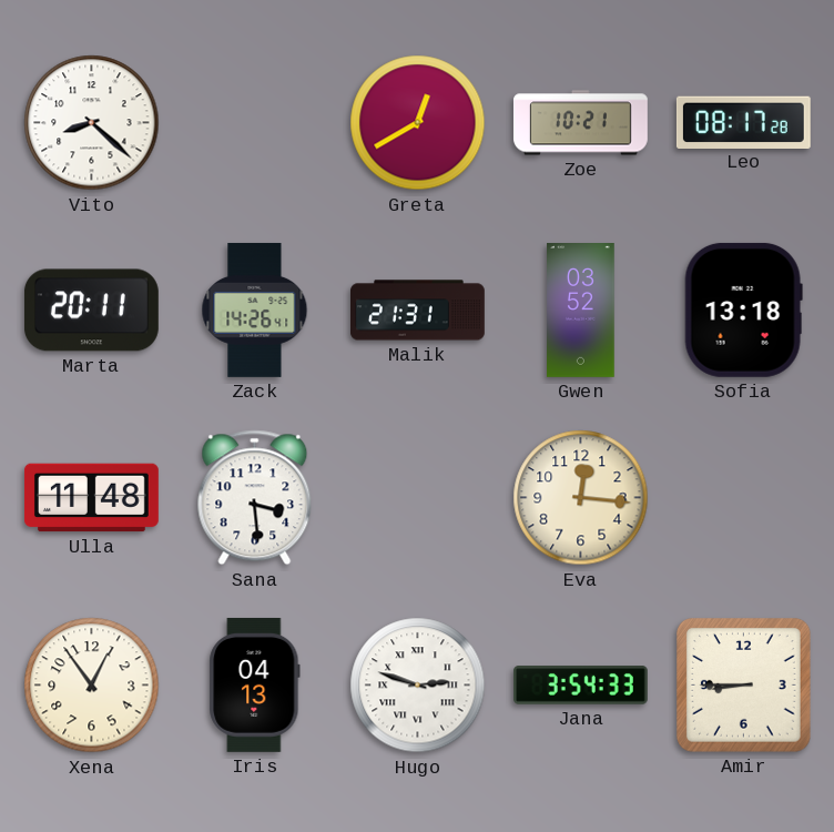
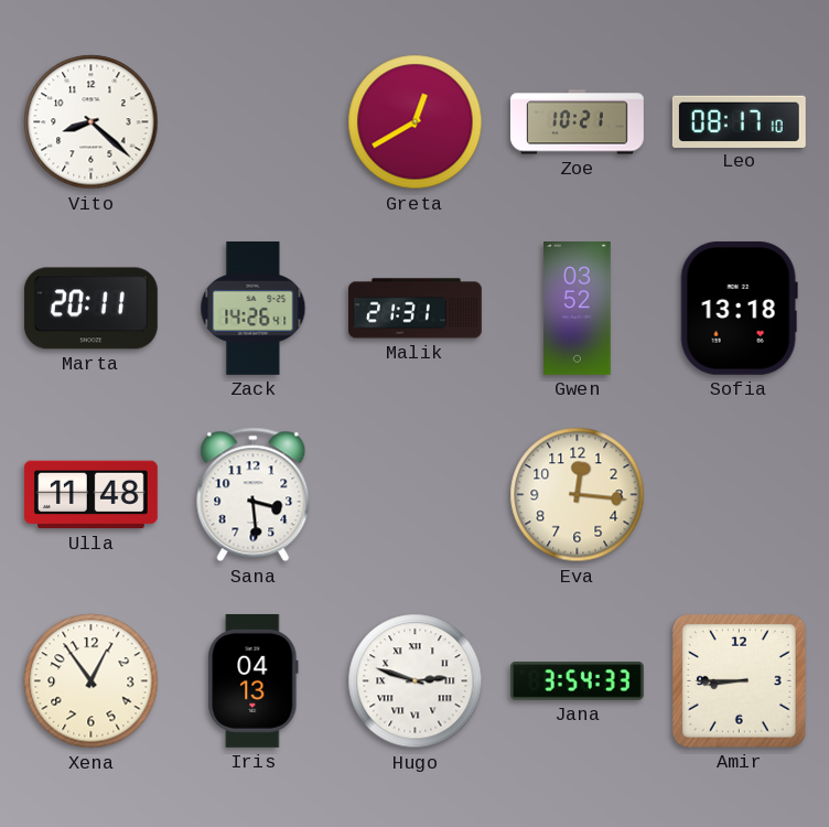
Leo: 08:17:28 -> 08:17:10
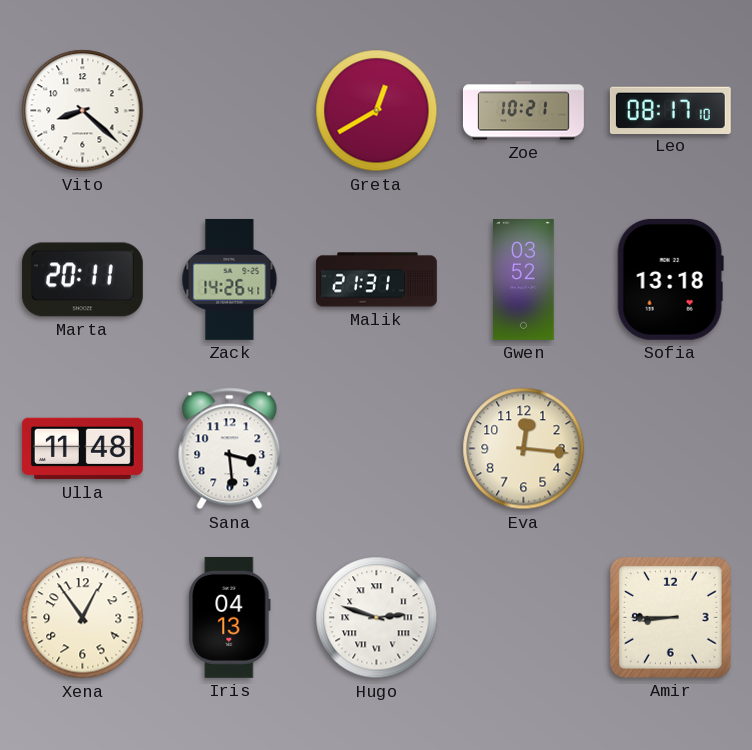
Jana: 3:54 -> none
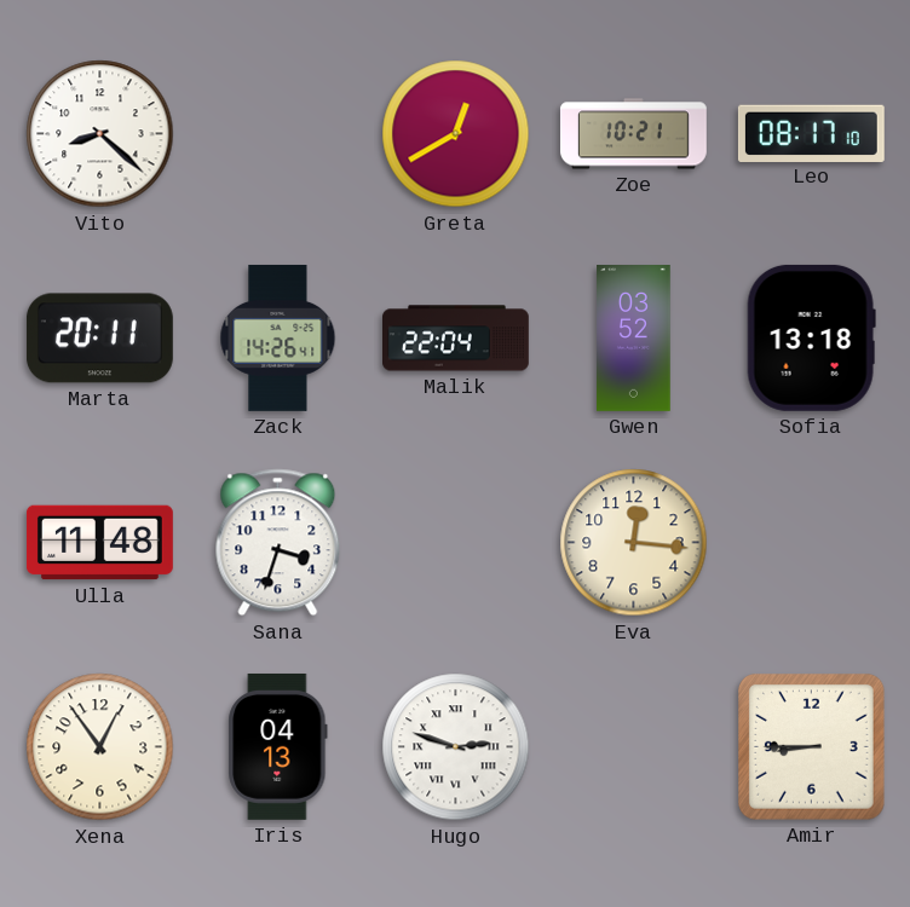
Malik: 21:31 -> 22:04
Sana: 3:29 -> 3:33
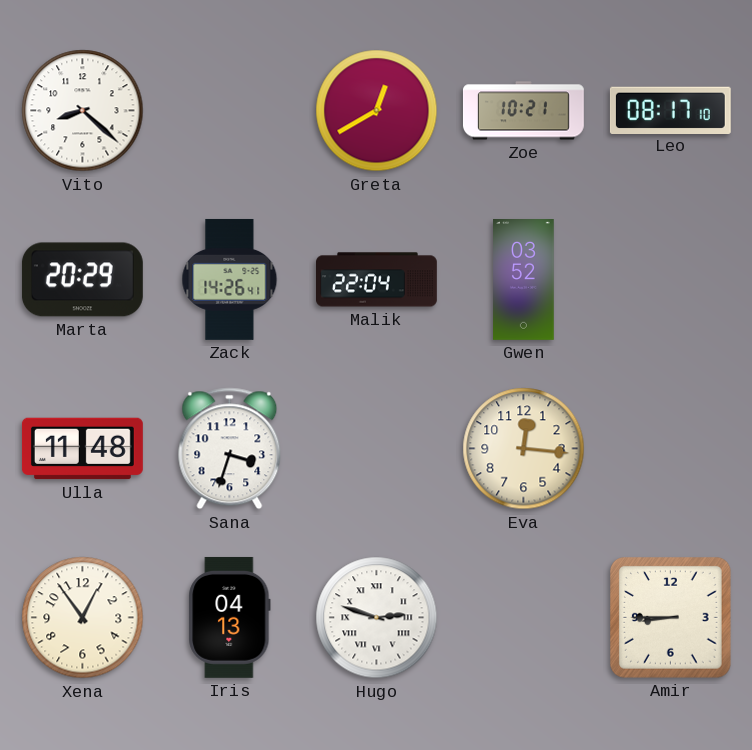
Marta: 20:11 -> 20:29
Sofia: 13:18 -> none
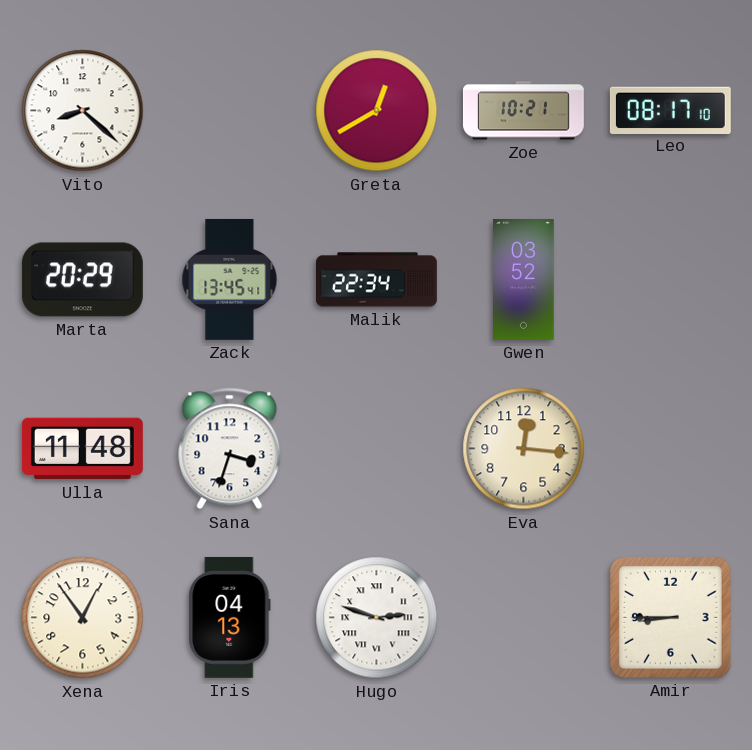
Zack: 14:26 -> 13:45
Malik: 22:04 -> 22:34
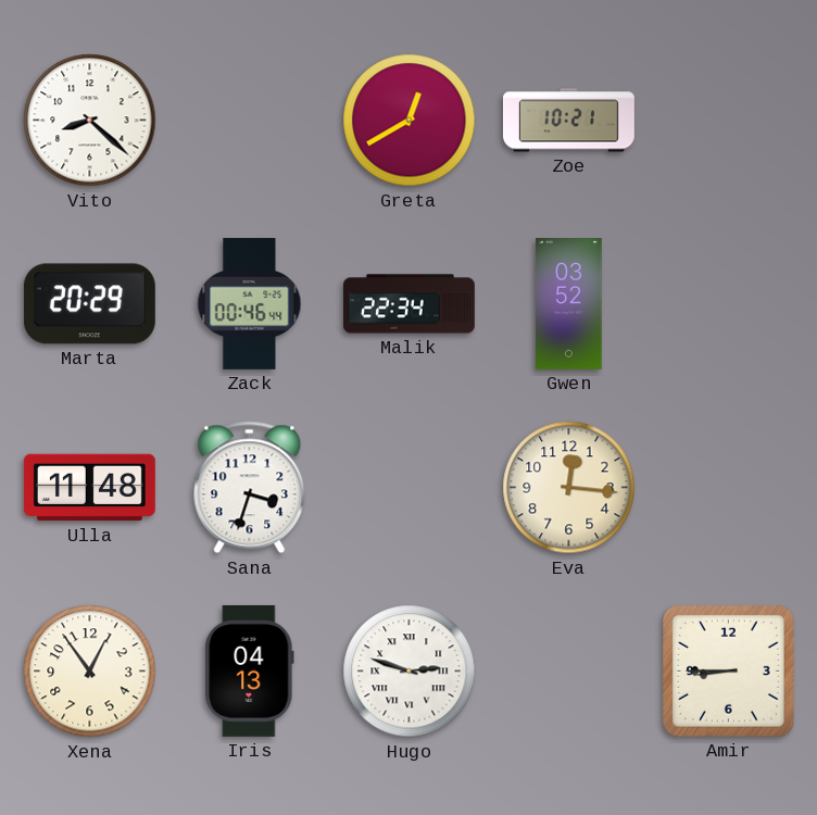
Leo: 08:17 -> none
Zack: 13:45 -> 00:46
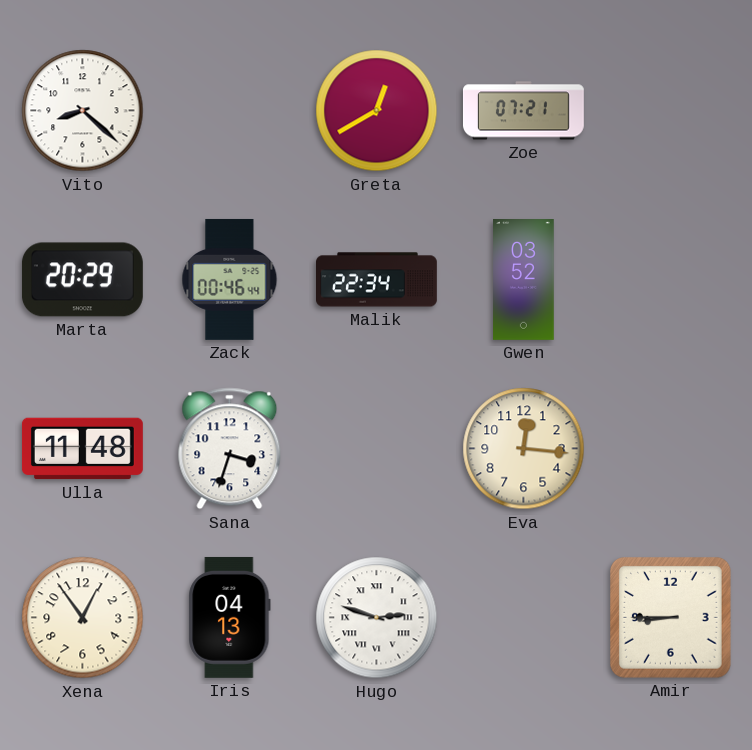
Zoe: 10:21 -> 07:21
